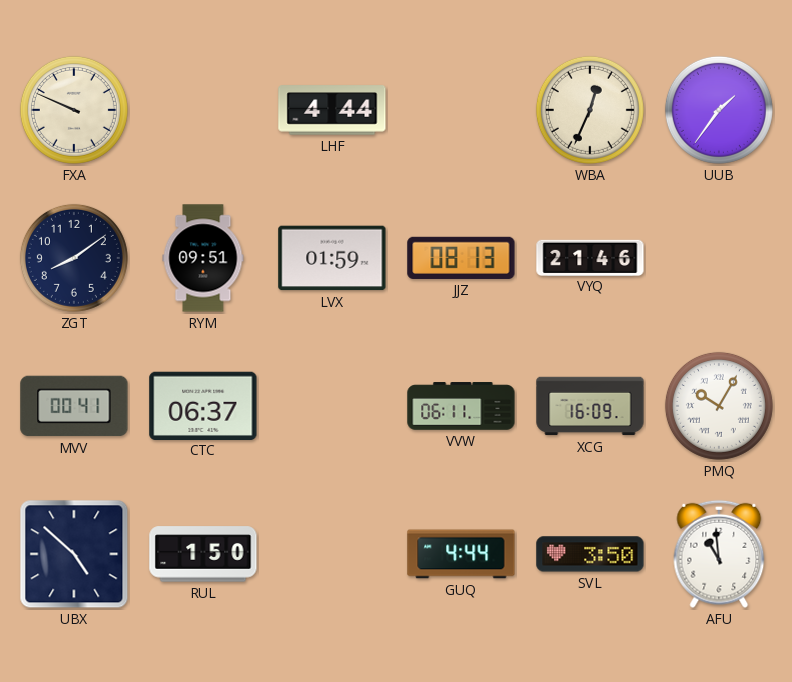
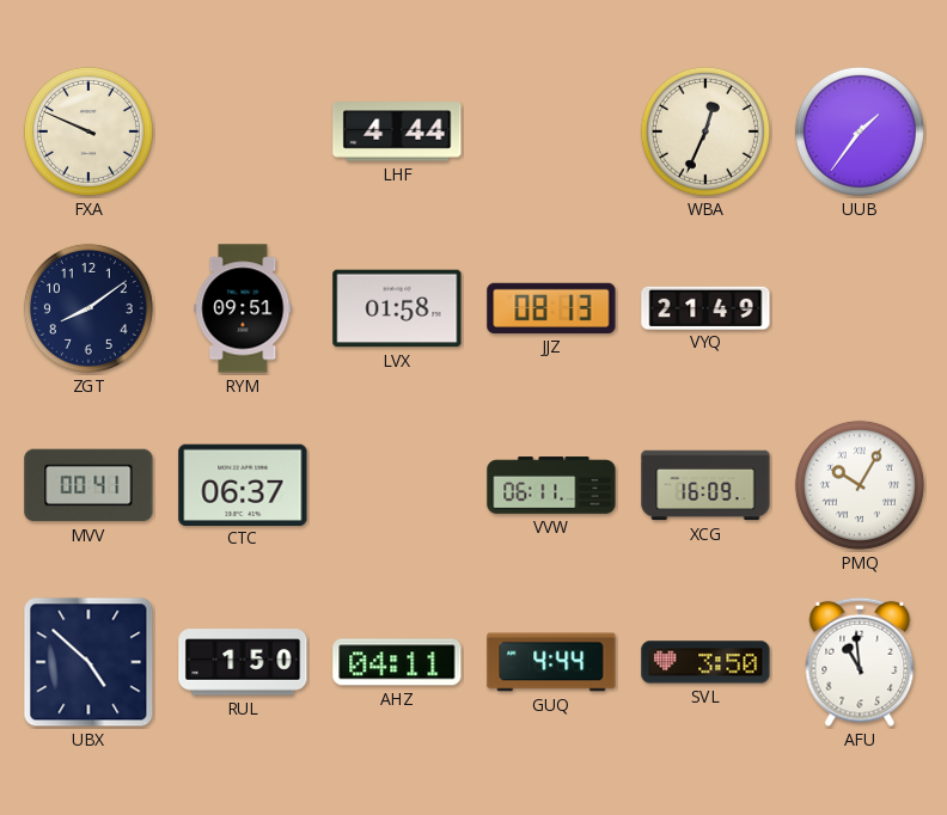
LVX: 01:59 -> 01:58
VYQ: 21:46 -> 21:49
AHZ: none -> 04:11
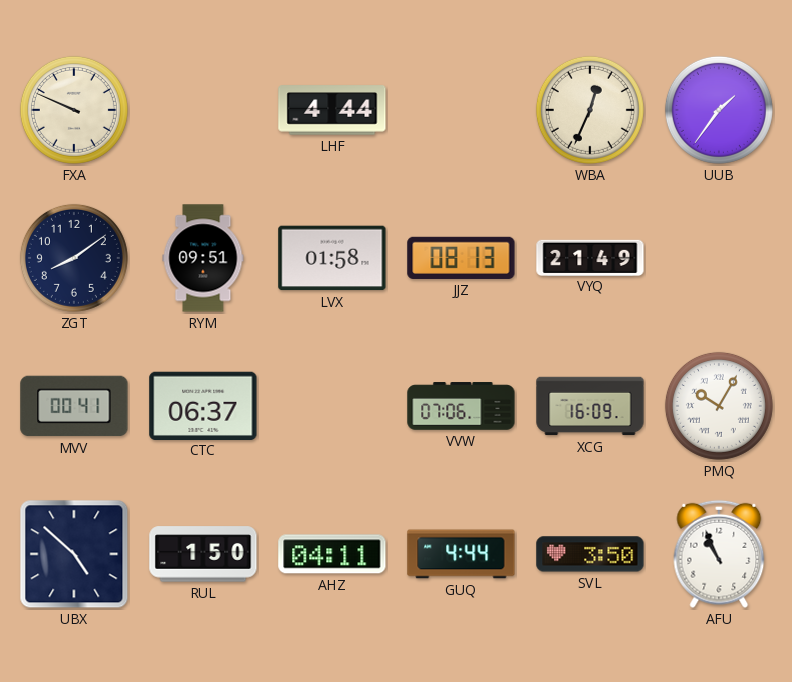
VVW: 06:11 -> 07:06
AFU: 10:59 -> 10:56
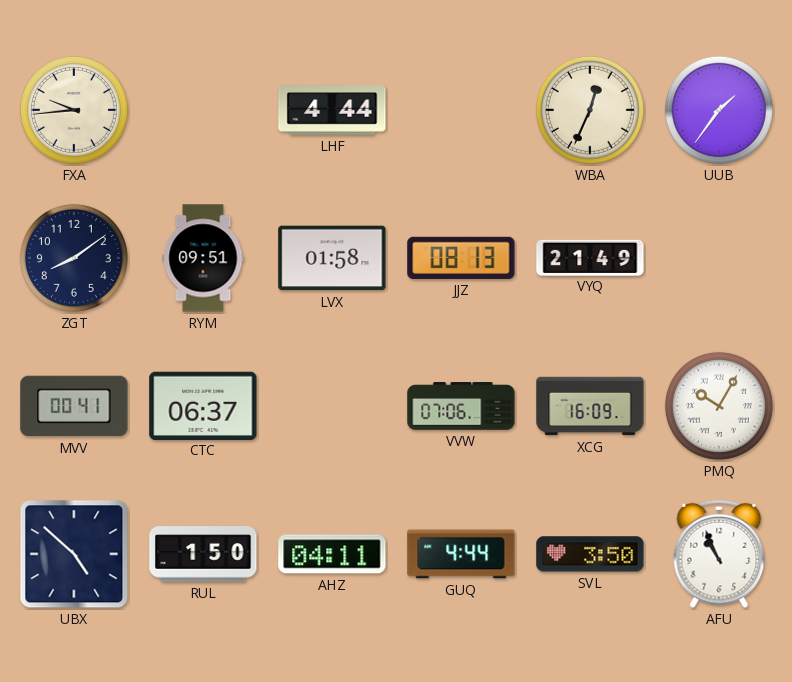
FXA: 9:49 -> 9:44
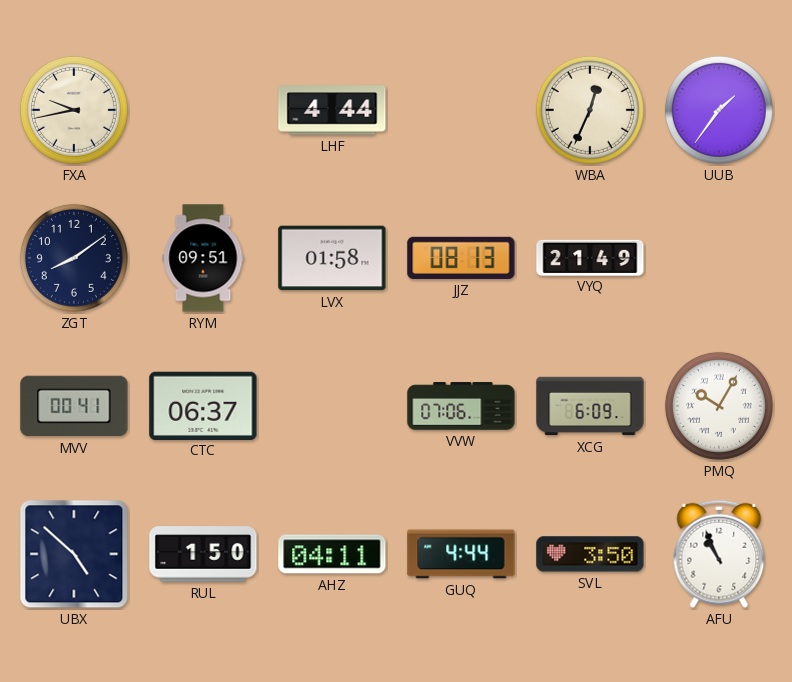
FXA: 9:44 -> 9:43
XCG: 16:09 -> 6:09
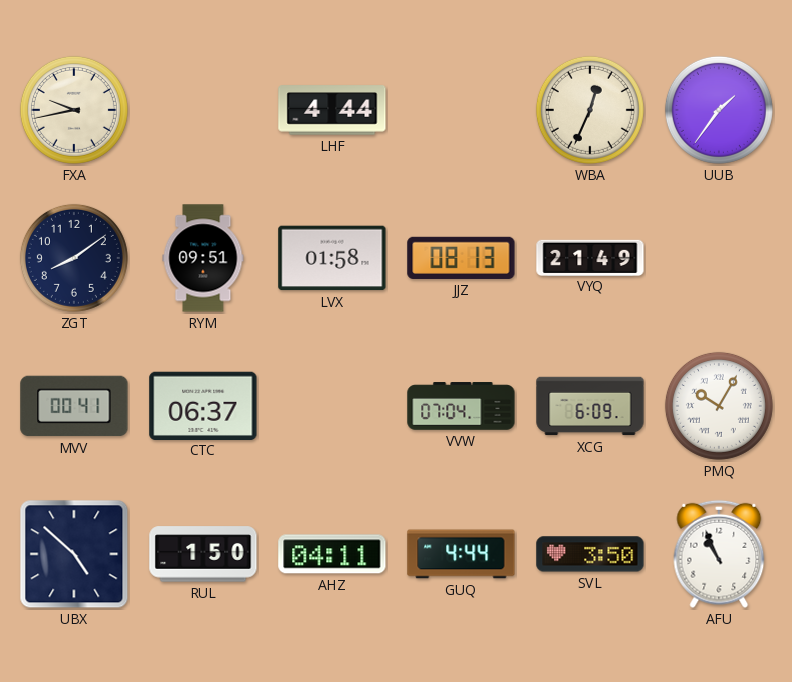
VVW: 07:06 -> 07:04
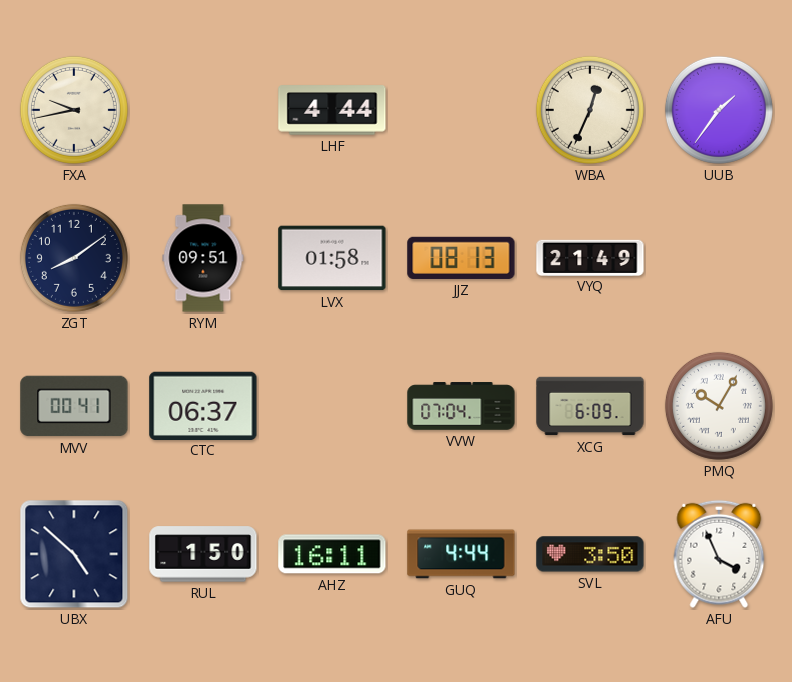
AHZ: 04:11 -> 16:11
AFU: 10:56 -> 3:56
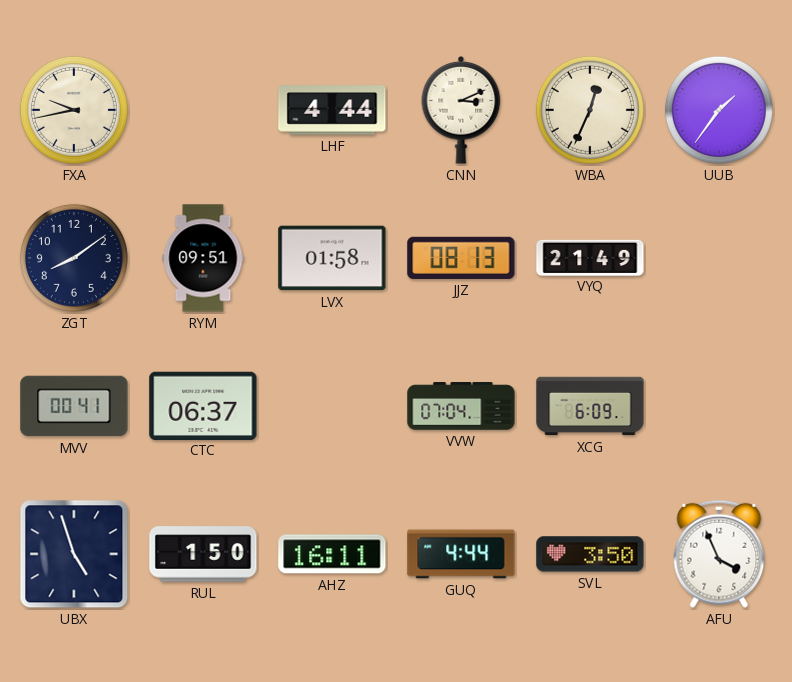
CNN: none -> 3:11
PMQ: 10:05 -> none
UBX: 4:52 -> 4:57
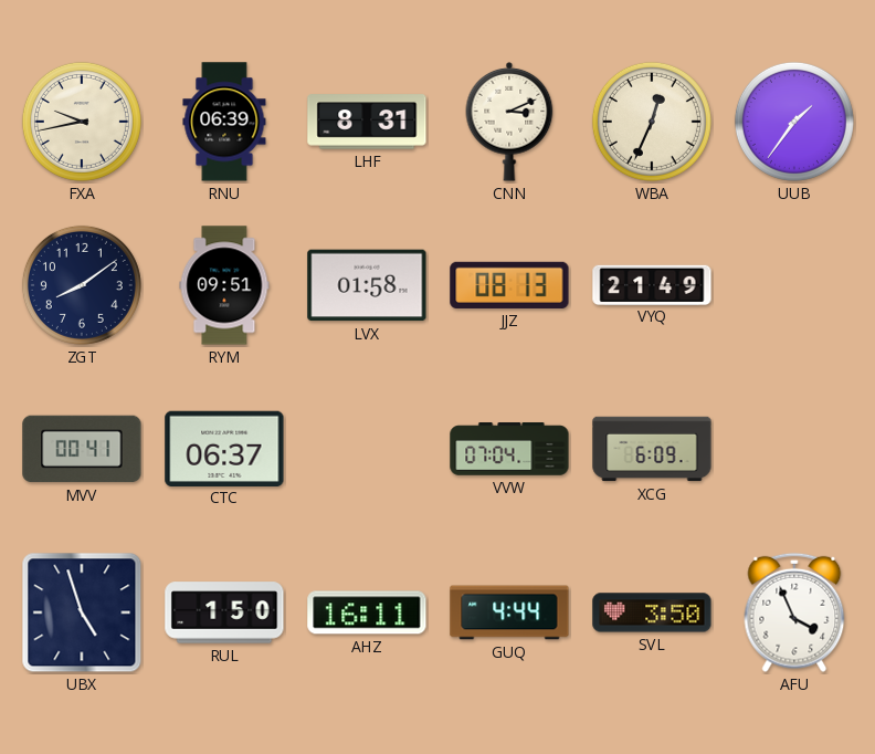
RNU: none -> 06:39
LHF: 4:44 -> 8:31
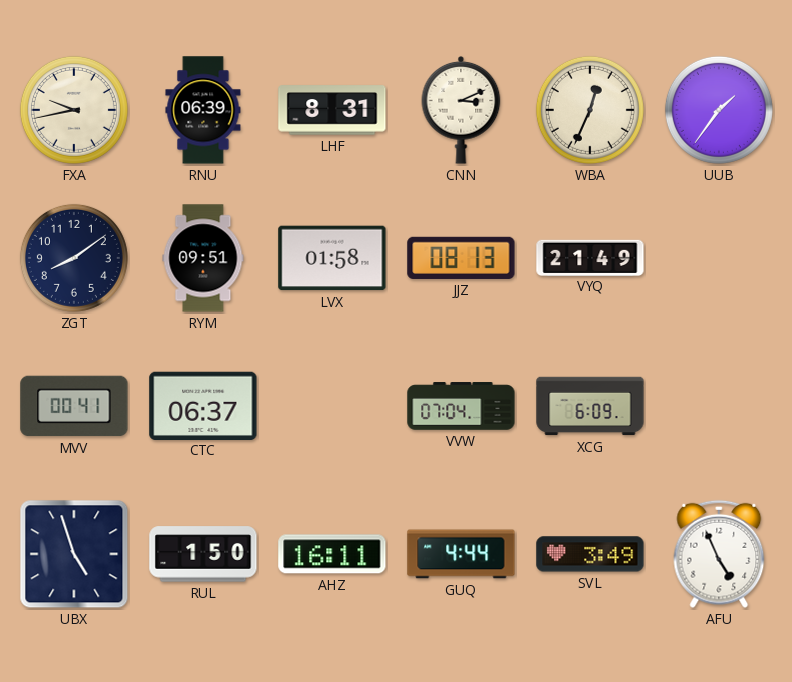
SVL: 3:50 -> 3:49
AFU: 3:56 -> 4:56
